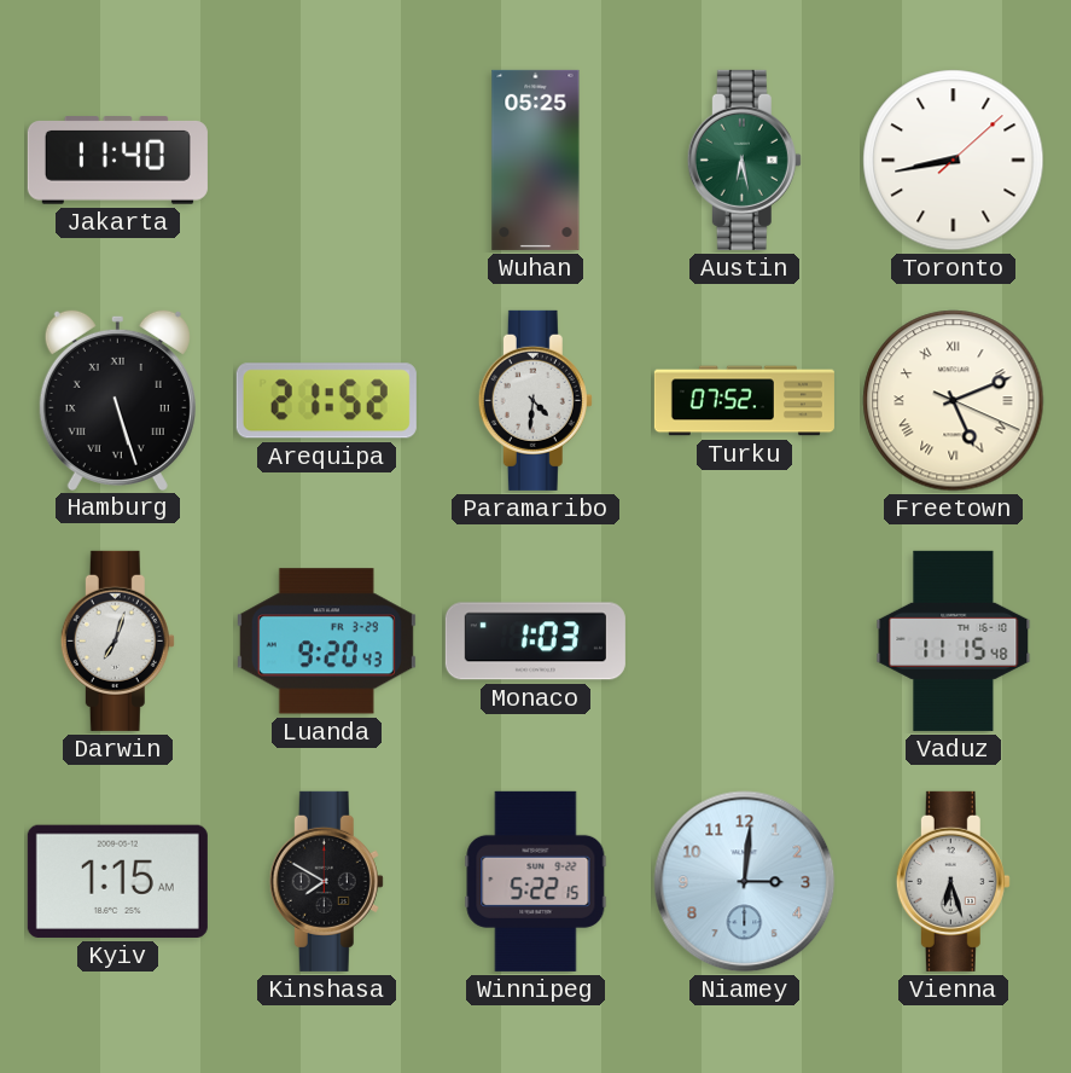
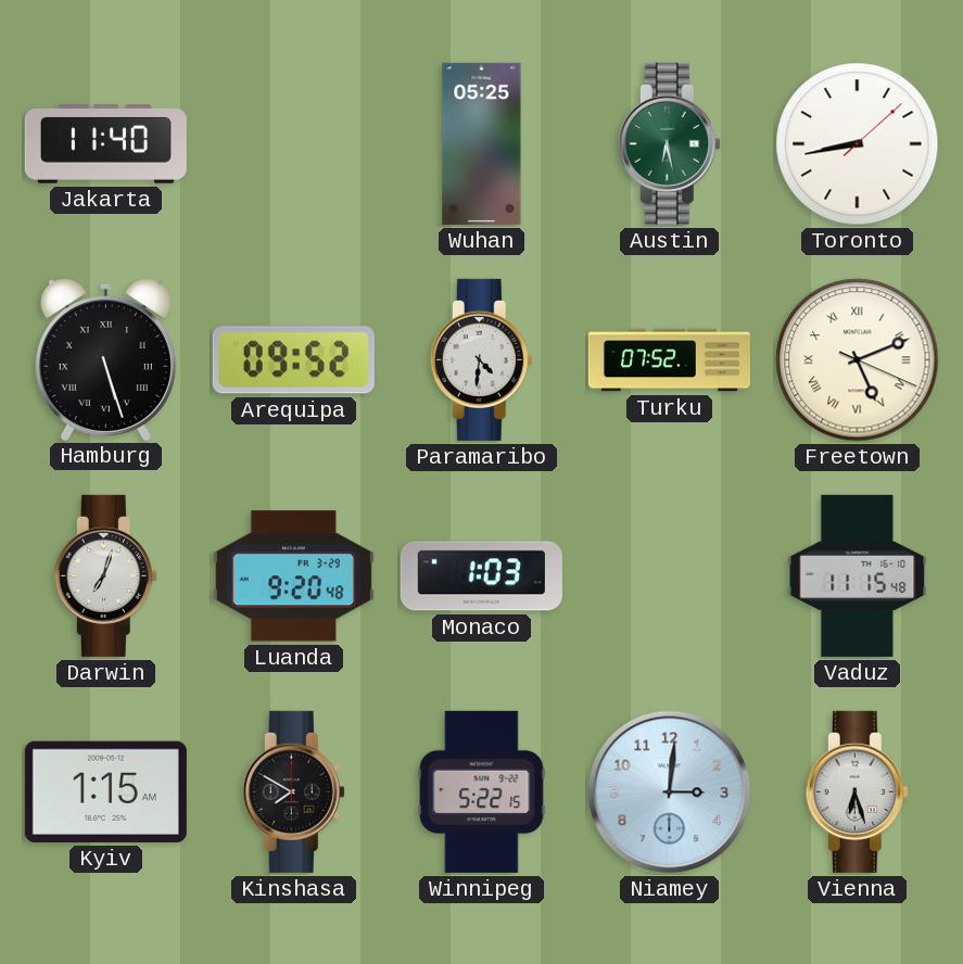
Arequipa: 21:52 -> 09:52
Luanda: 9:20:43 -> 9:20:48
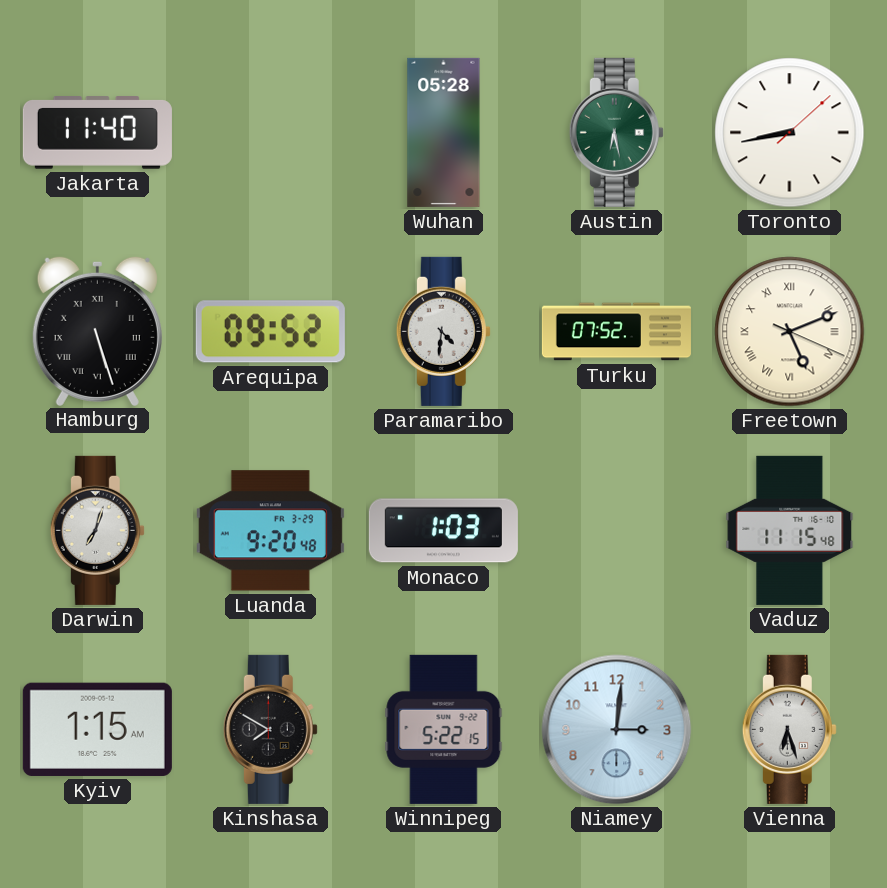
Wuhan: 05:25 -> 05:28
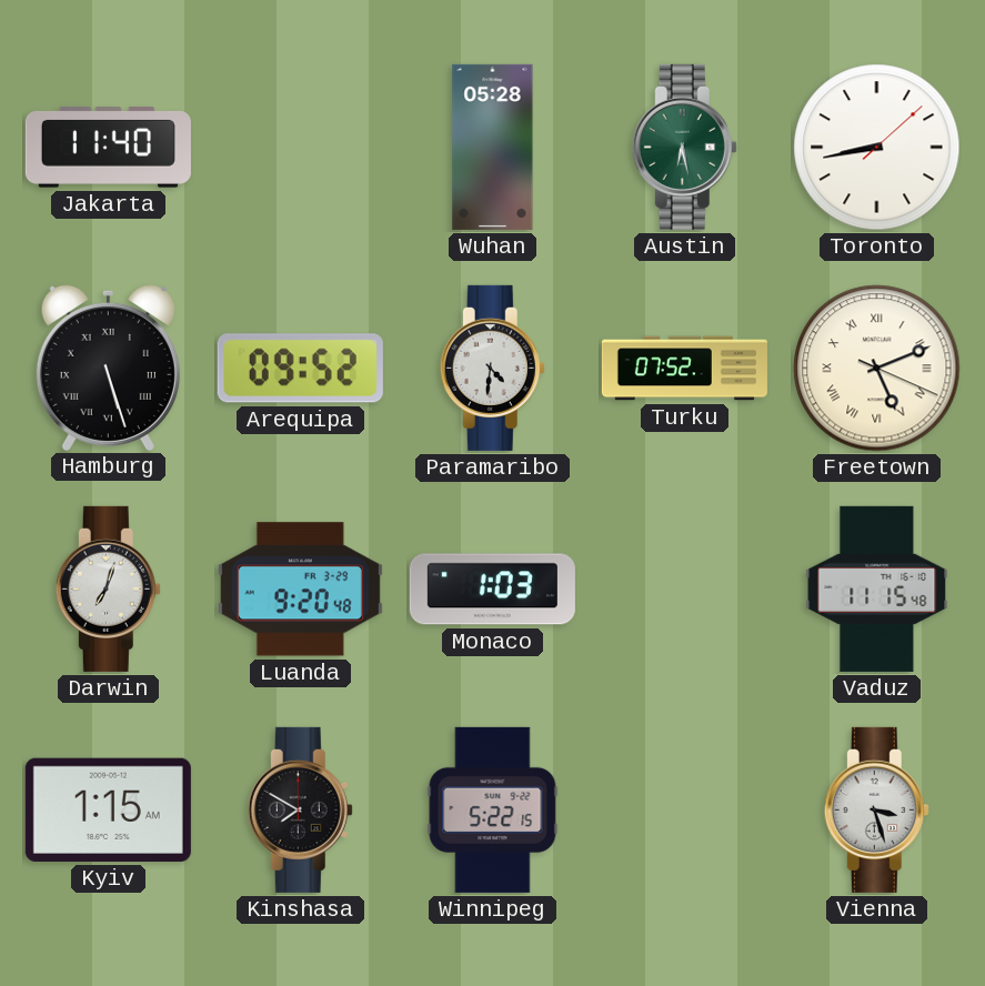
Niamey: 3:01 -> none
Vienna: 6:27 -> 3:27
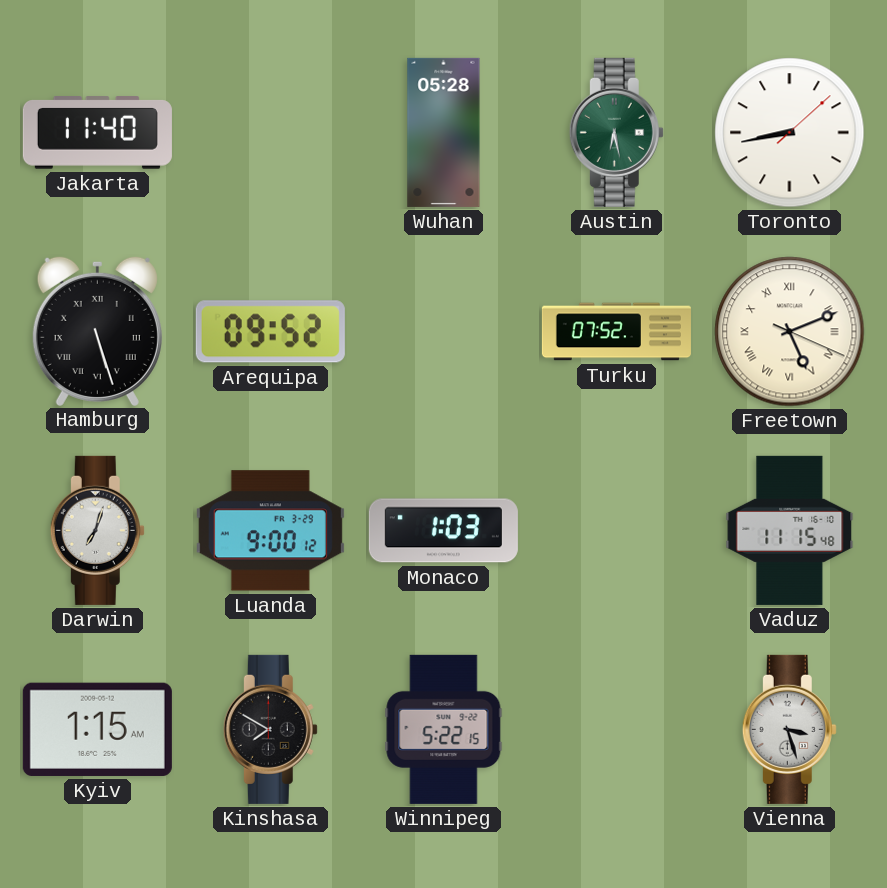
Paramaribo: 4:31 -> none
Luanda: 9:20 -> 9:00
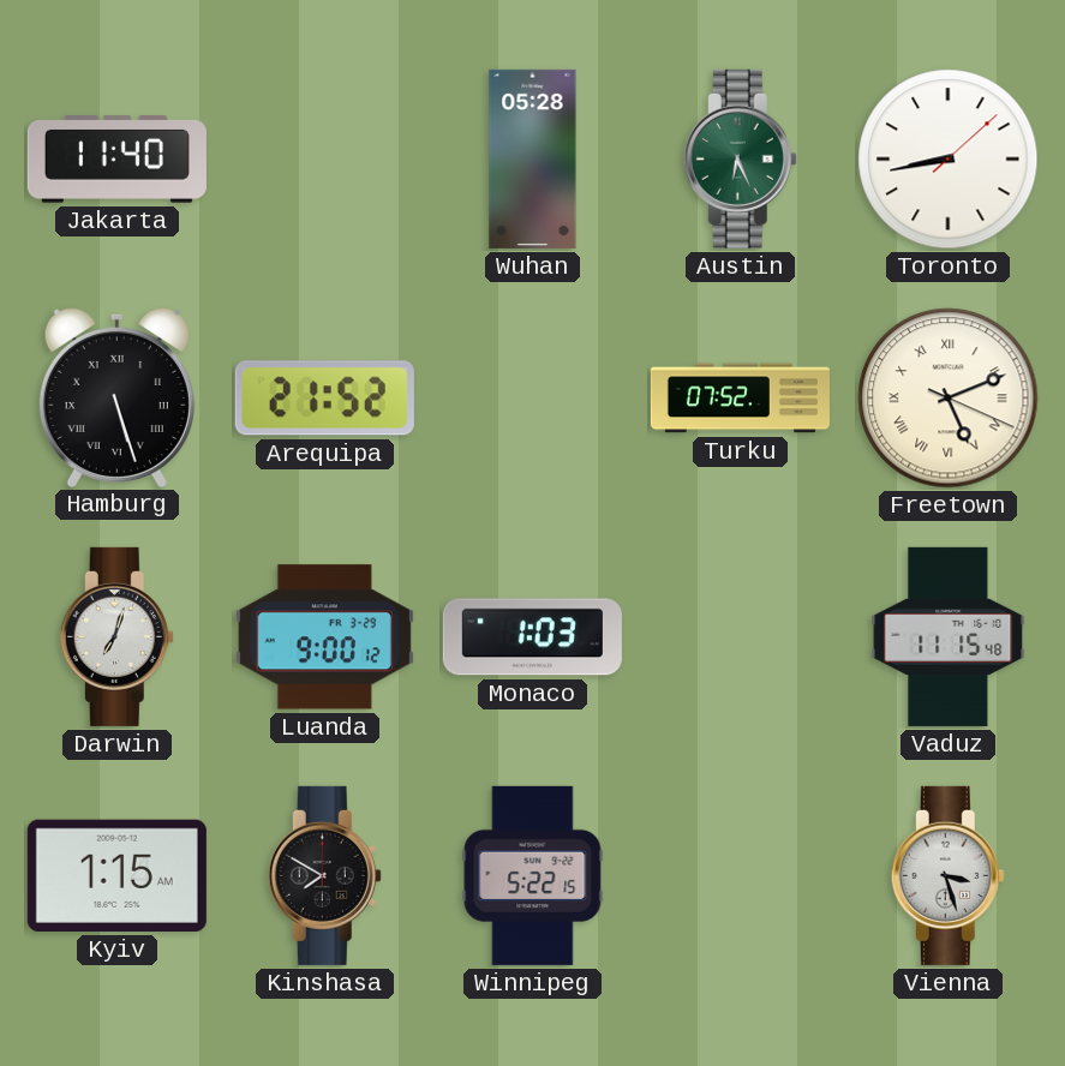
Austin: 6:28 -> 6:26
Arequipa: 09:52 -> 21:52
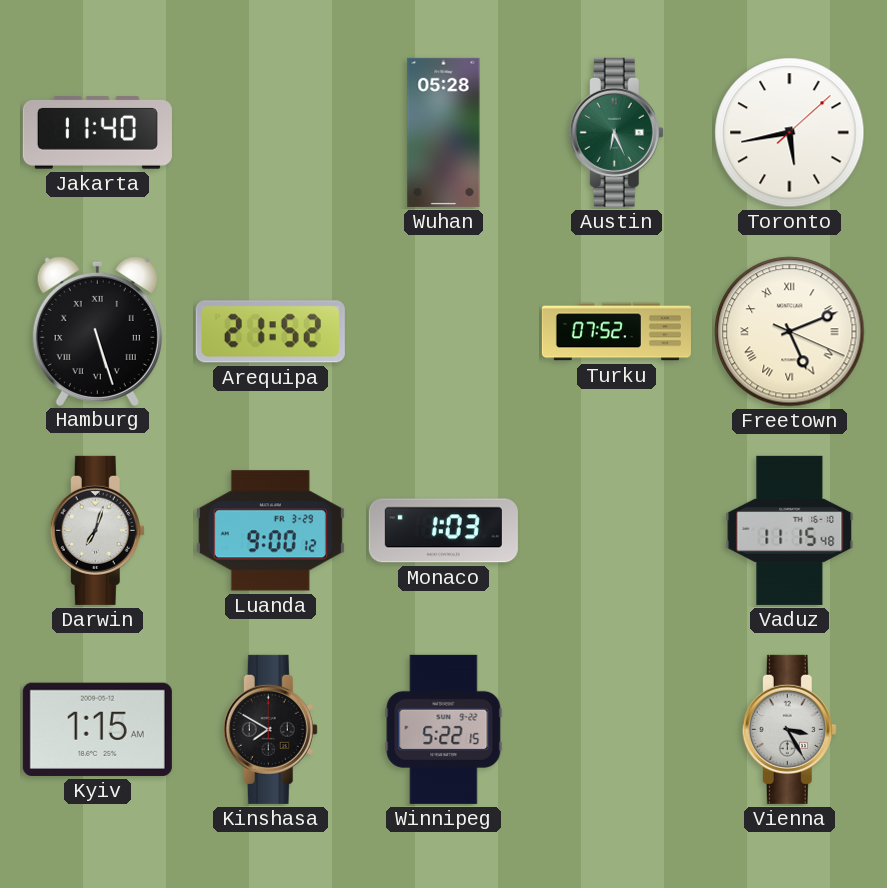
Toronto: 8:43 -> 5:43
Vienna: 3:27 -> 3:25
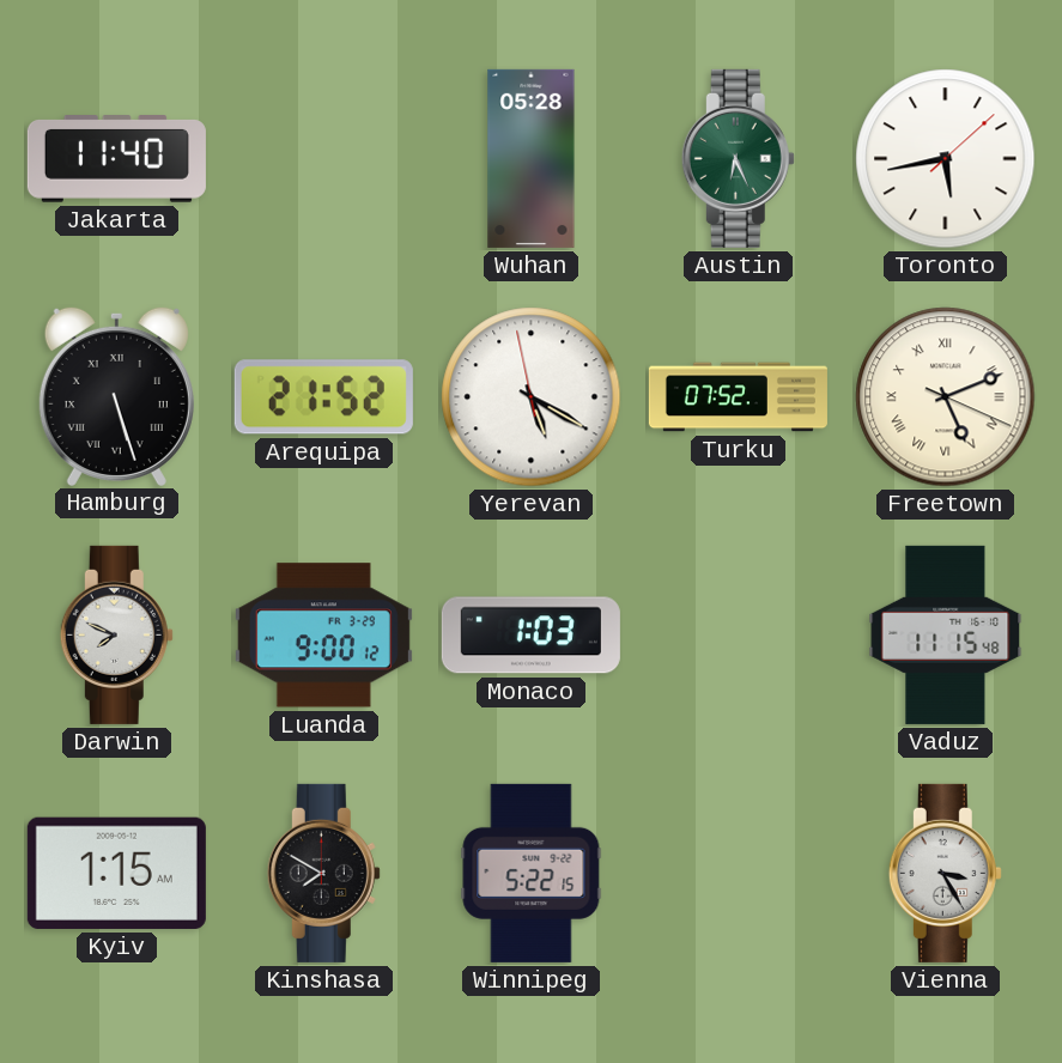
Yerevan: none -> 5:19
Darwin: 7:03 -> 7:49
